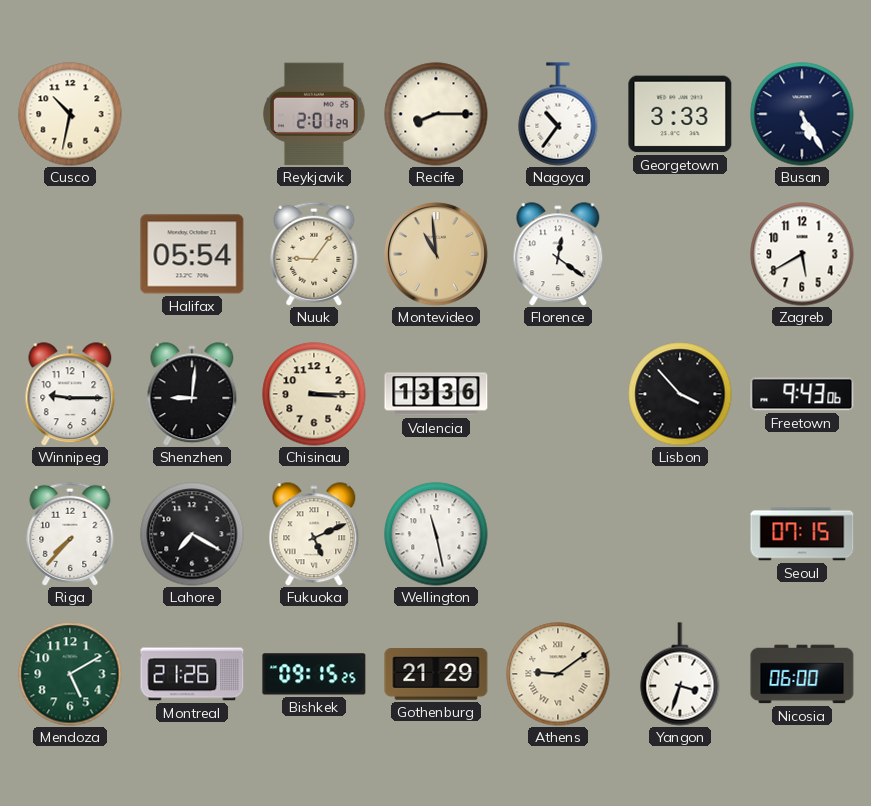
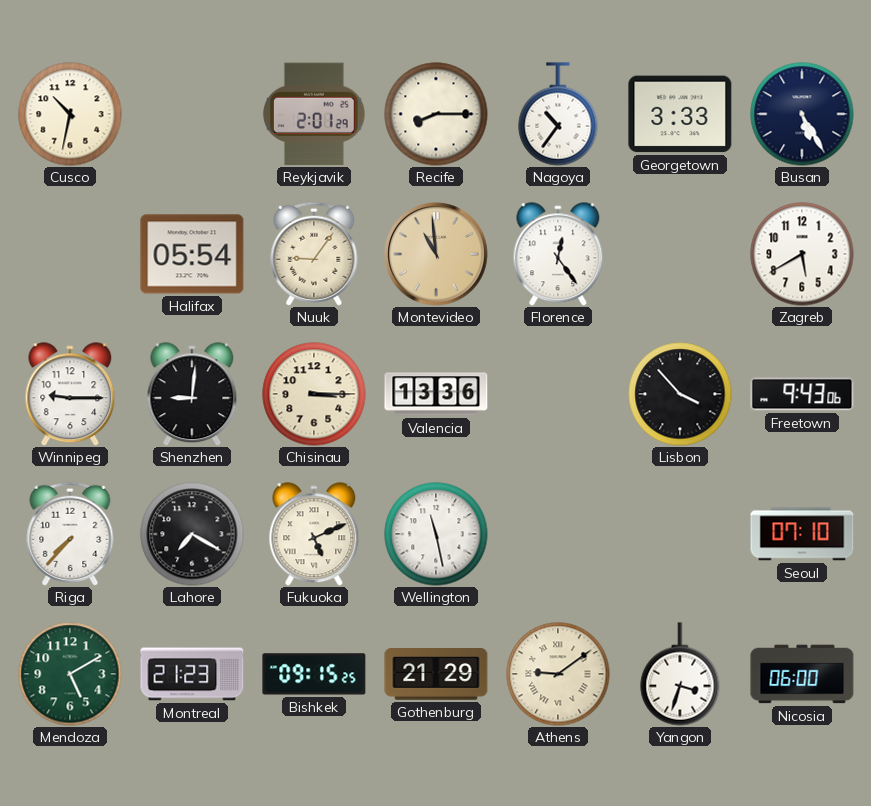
Florence: 12:21 -> 12:24
Seoul: 07:15 -> 07:10
Montreal: 21:26 -> 21:23
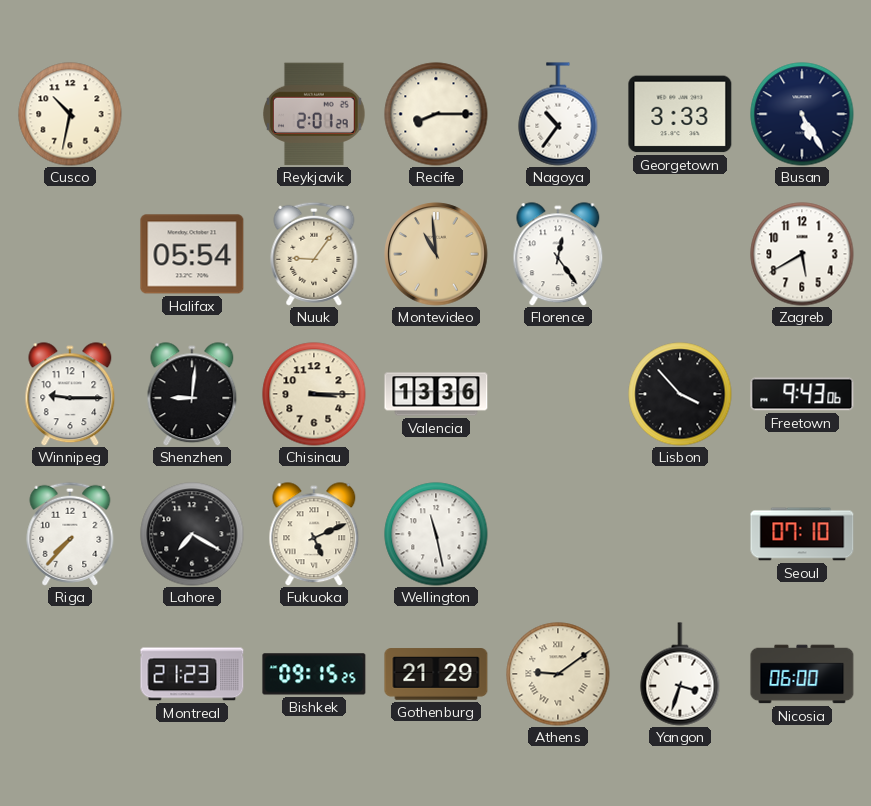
Mendoza: 5:10 -> none
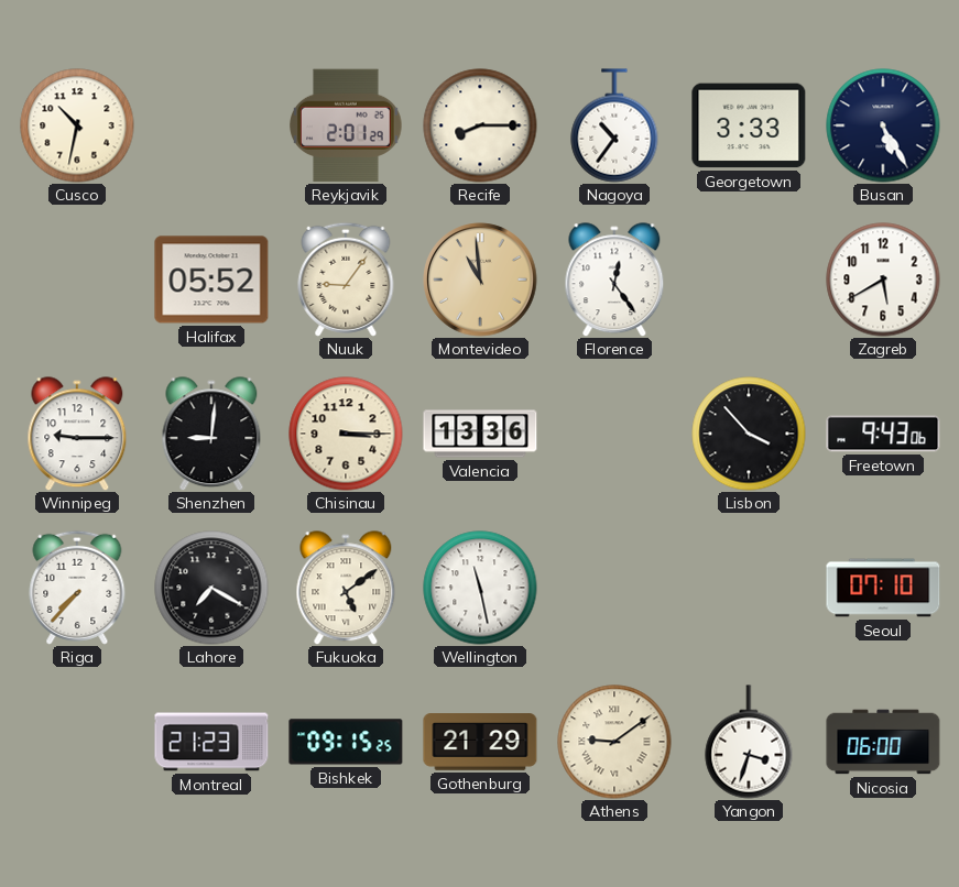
Halifax: 05:54 -> 05:52
Fukuoka: 5:11 -> 5:09
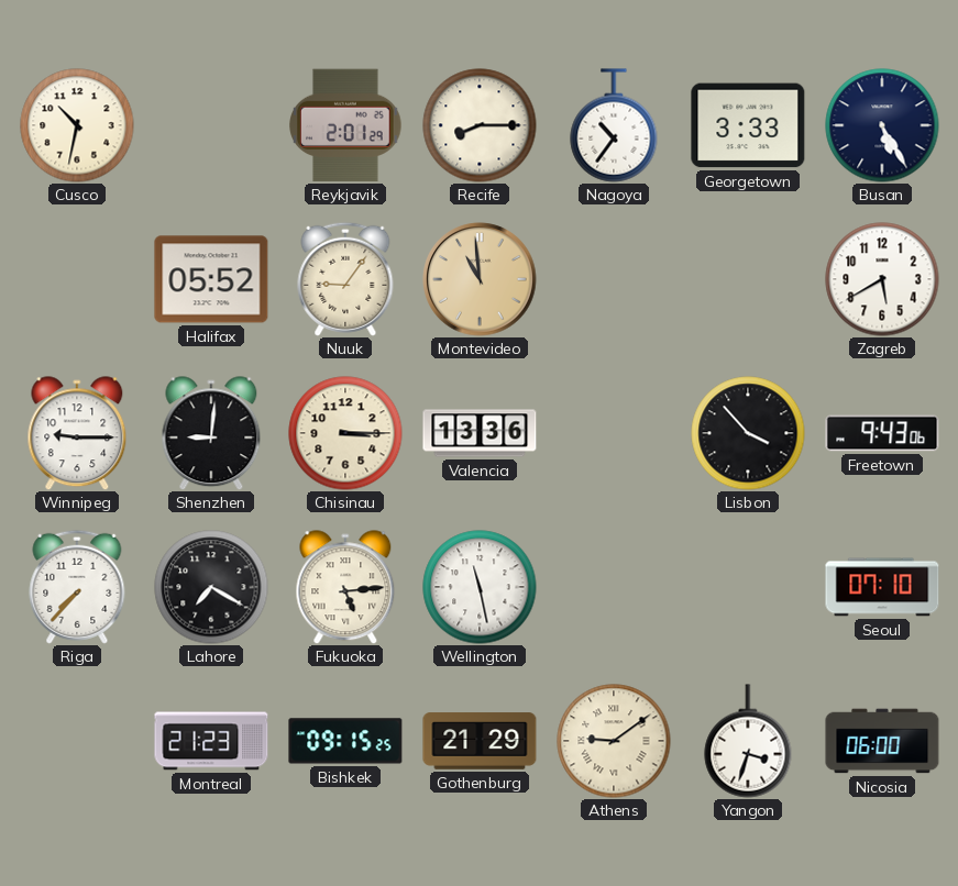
Florence: 12:24 -> none
Fukuoka: 5:09 -> 5:14
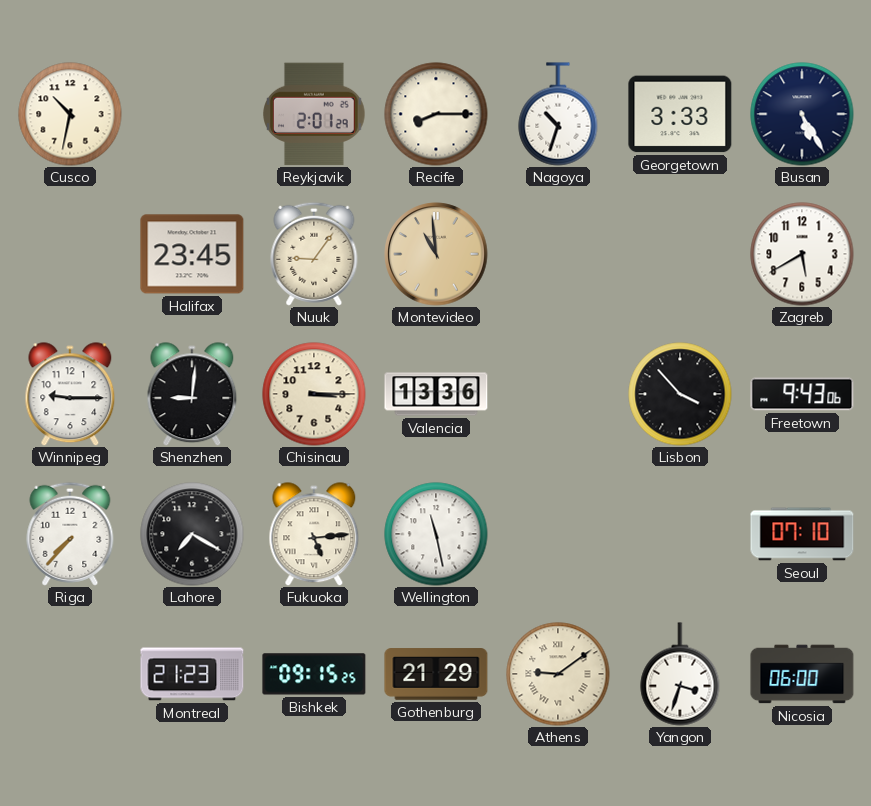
Nagoya: 10:36 -> 10:33
Halifax: 05:52 -> 23:45
